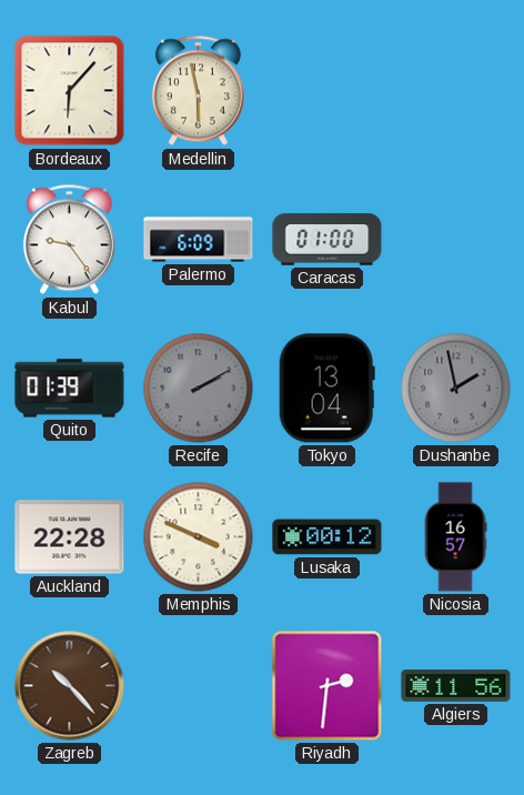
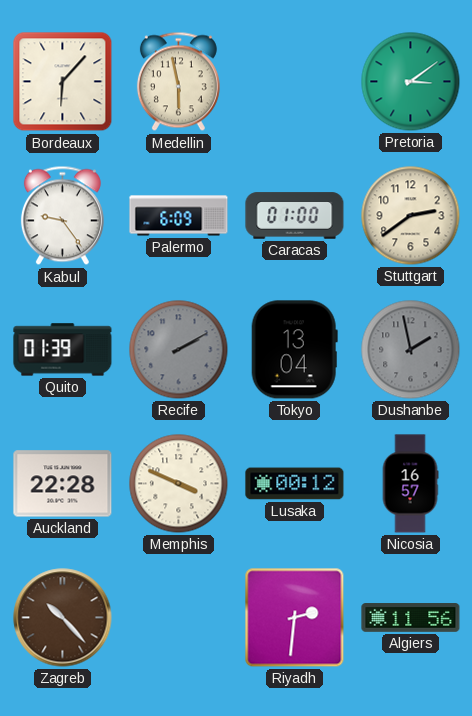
Pretoria: none -> 3:09
Stuttgart: none -> 2:39
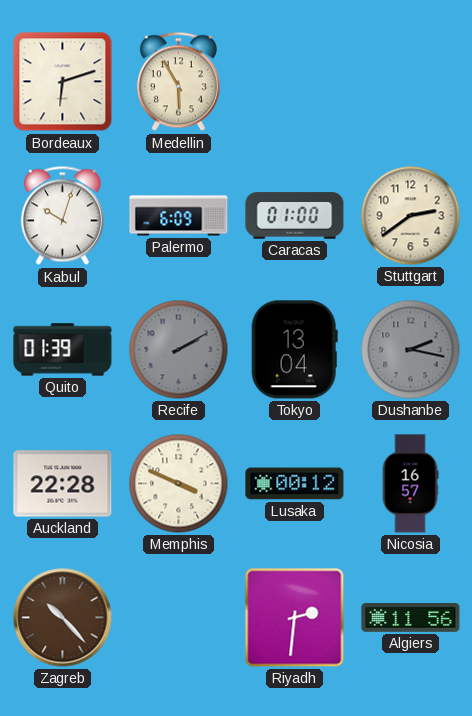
Bordeaux: 6:07 -> 6:12
Medellin: 5:58 -> 5:55
Pretoria: 3:09 -> none
Kabul: 9:24 -> 10:03
Dushanbe: 1:58 -> 2:17
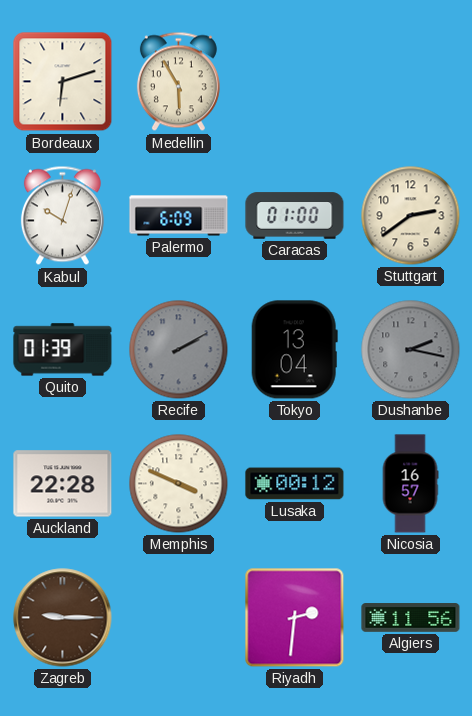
Zagreb: 10:23 -> 9:15
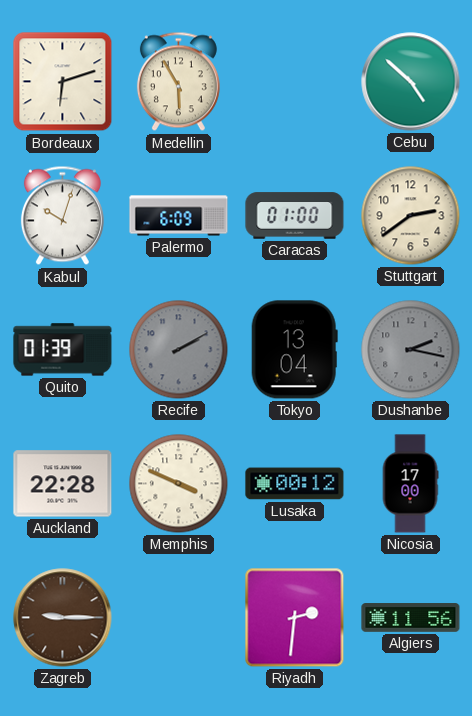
Cebu: none -> 4:52
Nicosia: 16:57 -> 17:00
